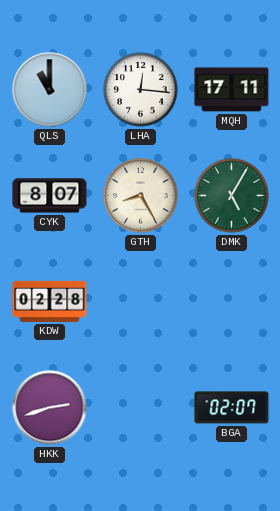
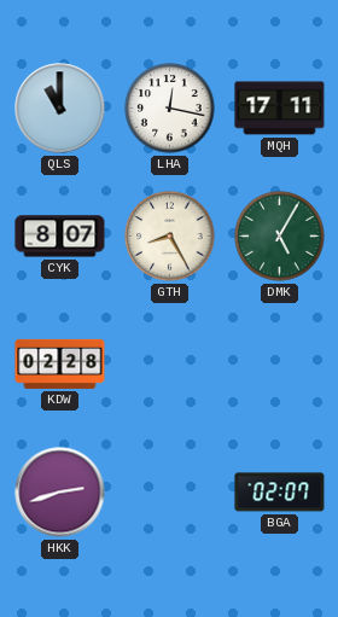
LHA: 12:16 -> 12:17
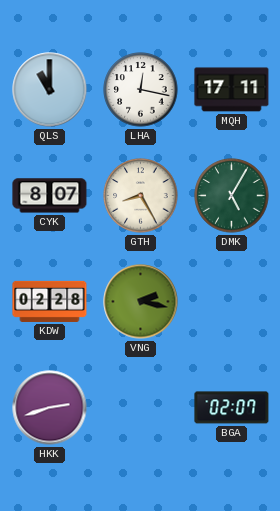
VNG: none -> 2:17
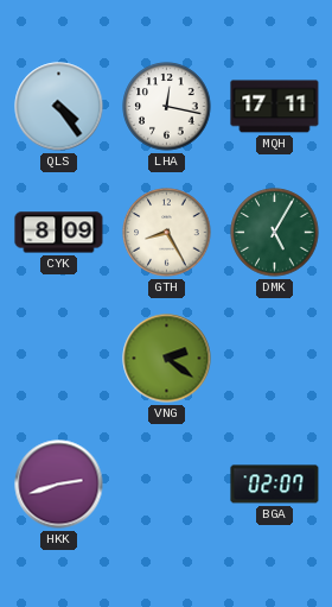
QLS: 11:00 -> 4:24
CYK: 8:07 -> 8:09
KDW: 02:28 -> none
VNG: 2:17 -> 2:21
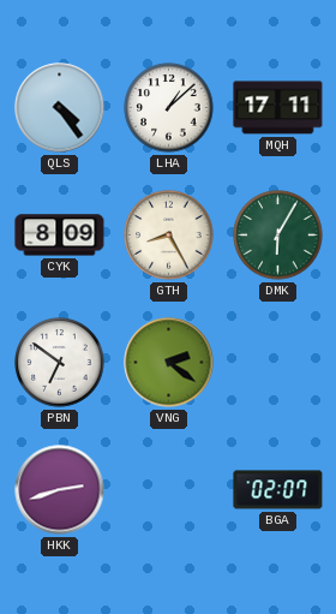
LHA: 12:17 -> 1:08
DMK: 5:05 -> 6:05
PBN: none -> 6:51
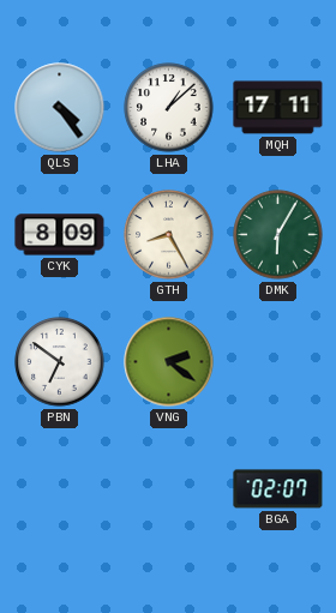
HKK: 2:42 -> none
